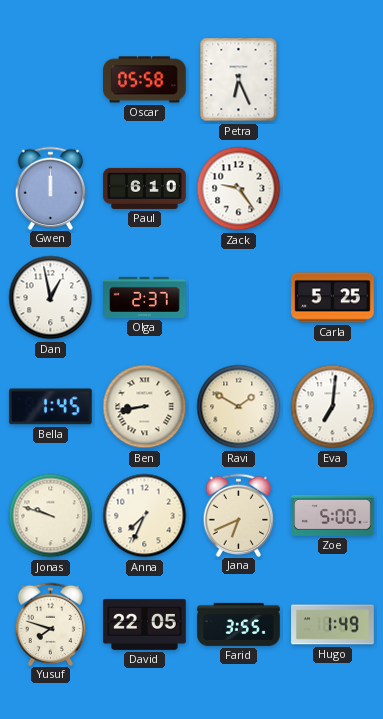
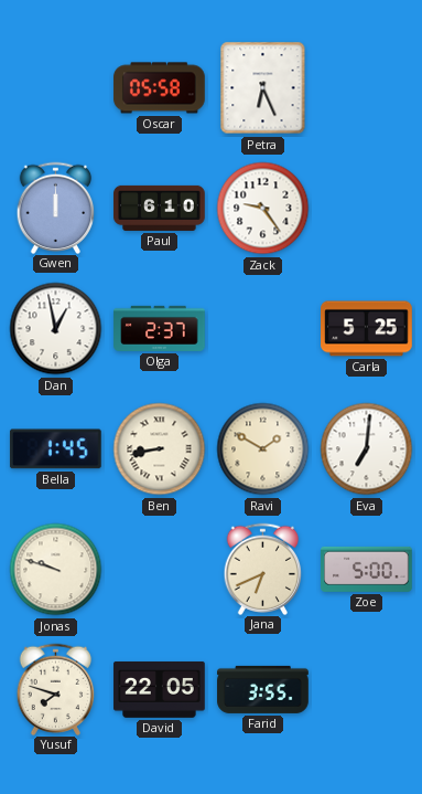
Anna: 7:34 -> none
Hugo: 1:49 -> none
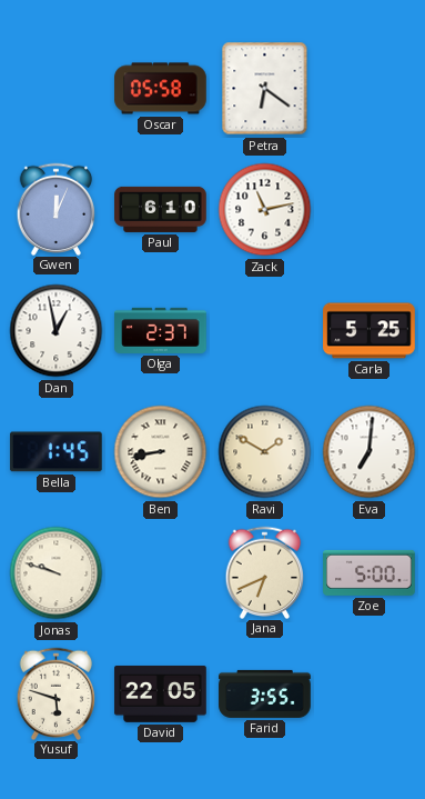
Petra: 6:26 -> 6:21
Gwen: 12:00 -> 12:04
Zack: 9:24 -> 11:13
Yusuf: 7:48 -> 5:48
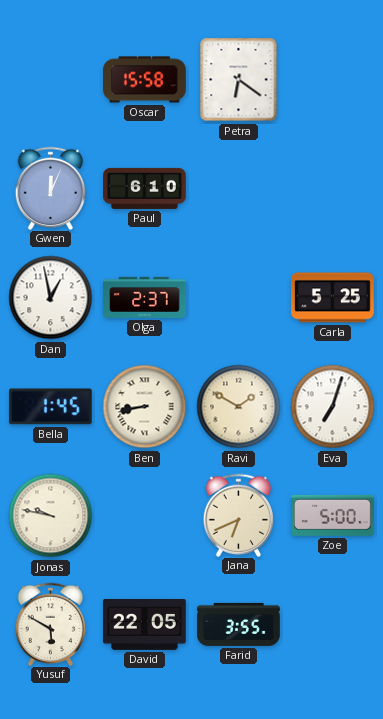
Oscar: 05:58 -> 15:58
Zack: 11:13 -> none
Eva: 7:01 -> 7:03
Jonas: 9:48 -> 9:47
Yusuf: 5:48 -> 5:50
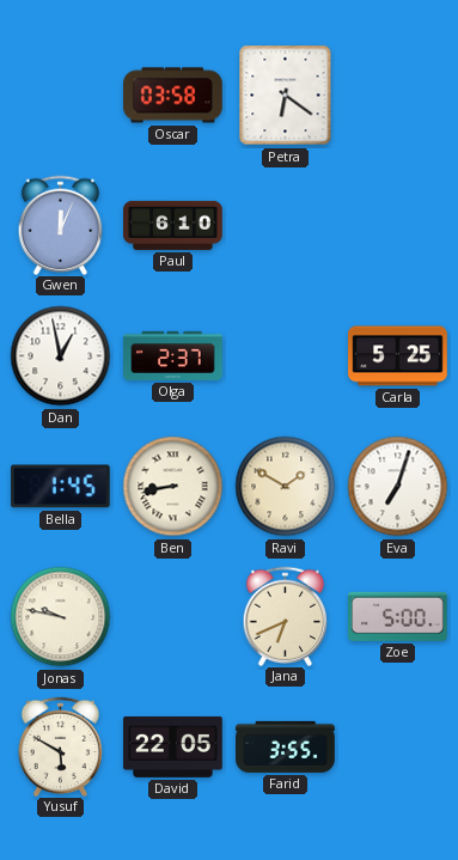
Oscar: 15:58 -> 03:58
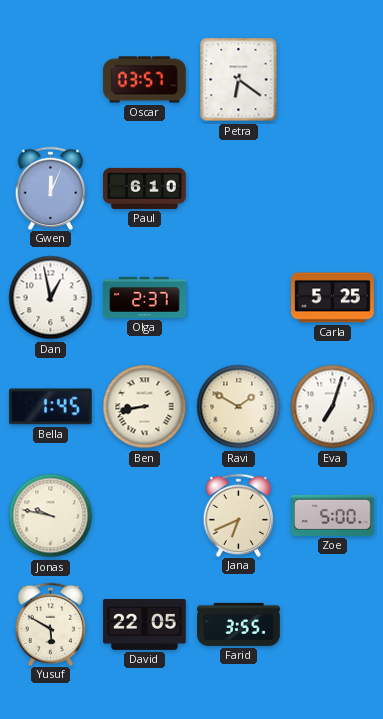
Oscar: 03:58 -> 03:57
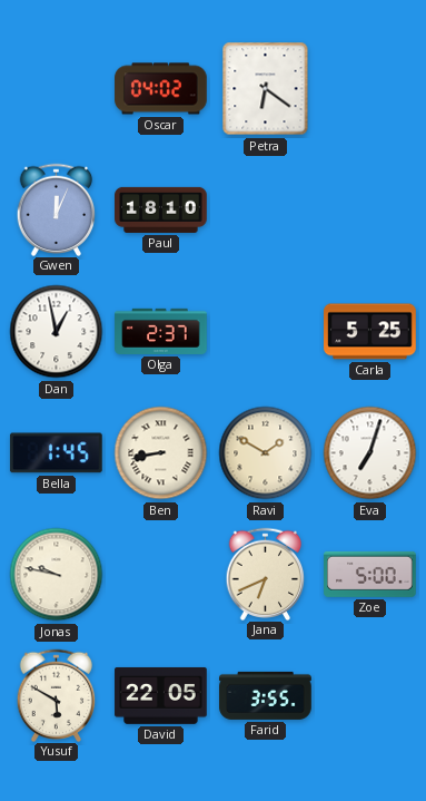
Oscar: 03:57 -> 04:02
Paul: 6:10 -> 18:10
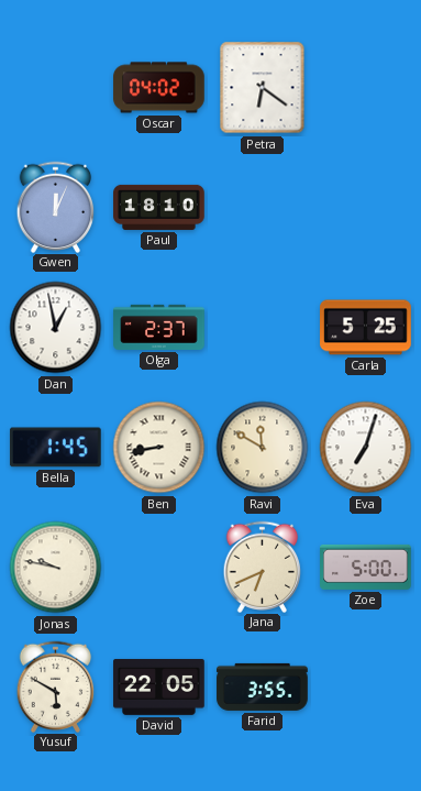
Ravi: 1:50 -> 11:50
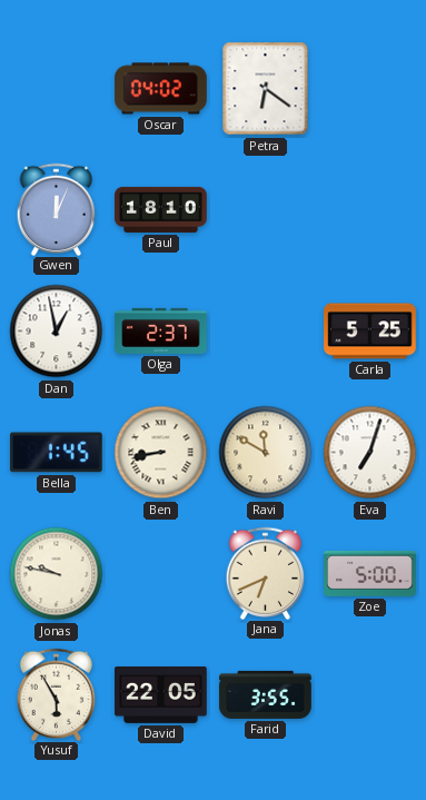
Yusuf: 5:50 -> 5:55
